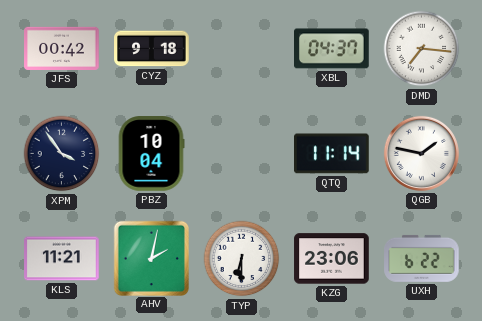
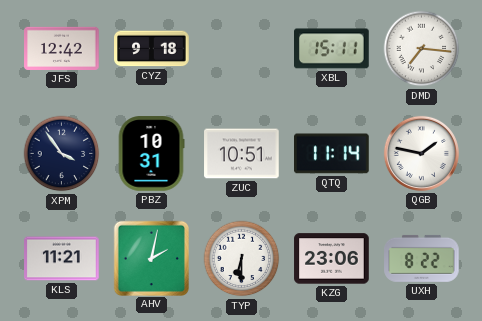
JFS: 00:42 -> 12:42
XBL: 04:37 -> 15:11
PBZ: 10:04 -> 10:31
ZUC: none -> 10:51
UXH: 6:22 -> 8:22
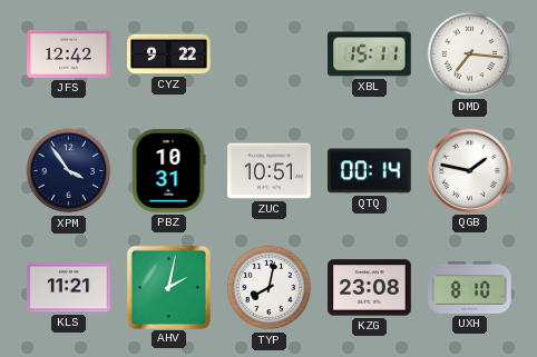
CYZ: 9:18 -> 9:22
QTQ: 11:14 -> 00:14
TYP: 6:30 -> 8:02
KZG: 23:06 -> 23:08
UXH: 8:22 -> 8:10
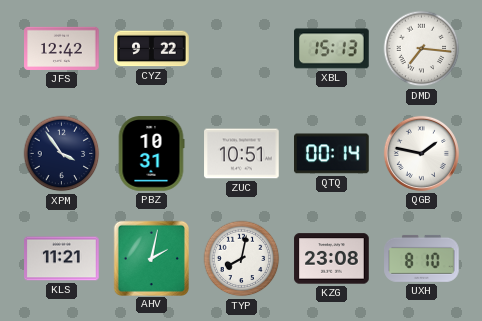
XBL: 15:11 -> 15:13
